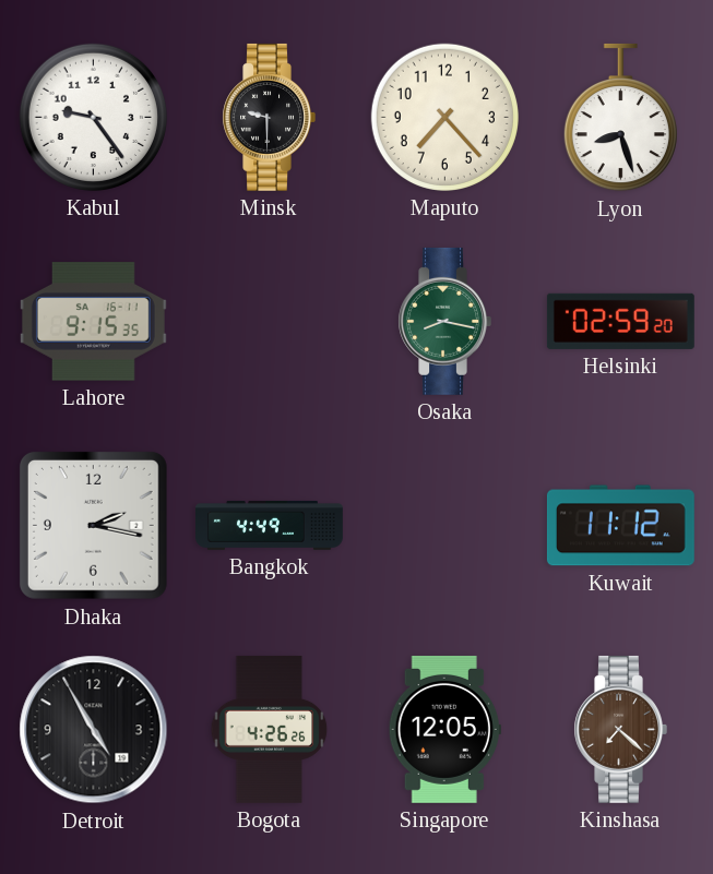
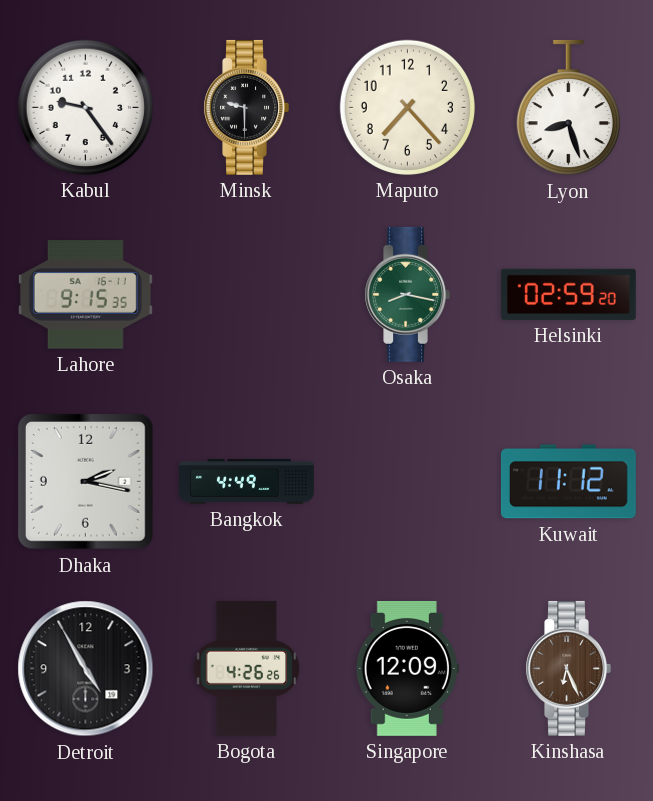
Singapore: 12:05 -> 12:09
Kinshasa: 7:22 -> 6:26
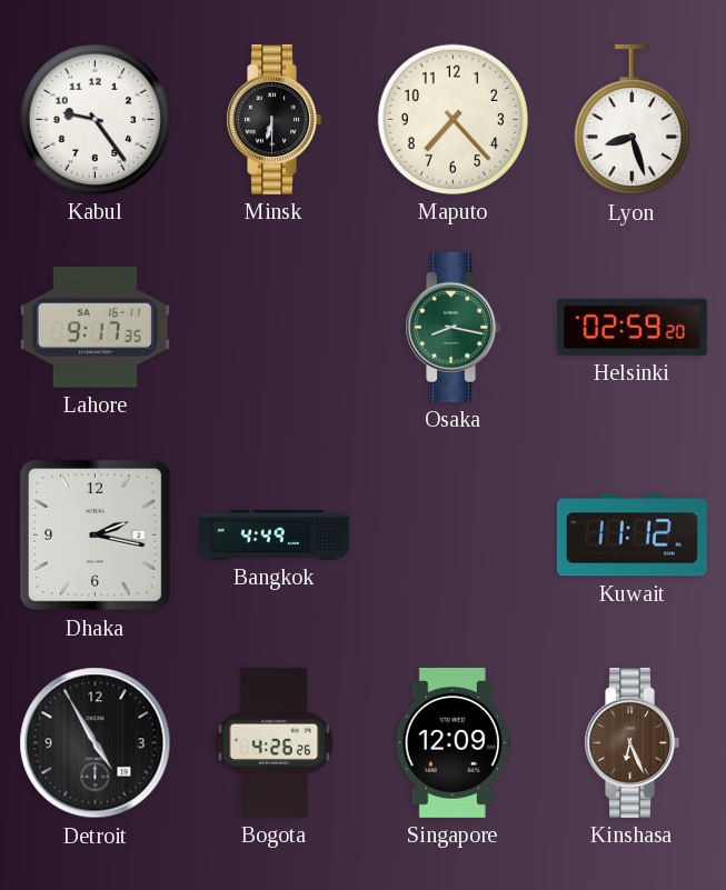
Minsk: 9:30 -> 6:30
Lahore: 9:15 -> 9:17
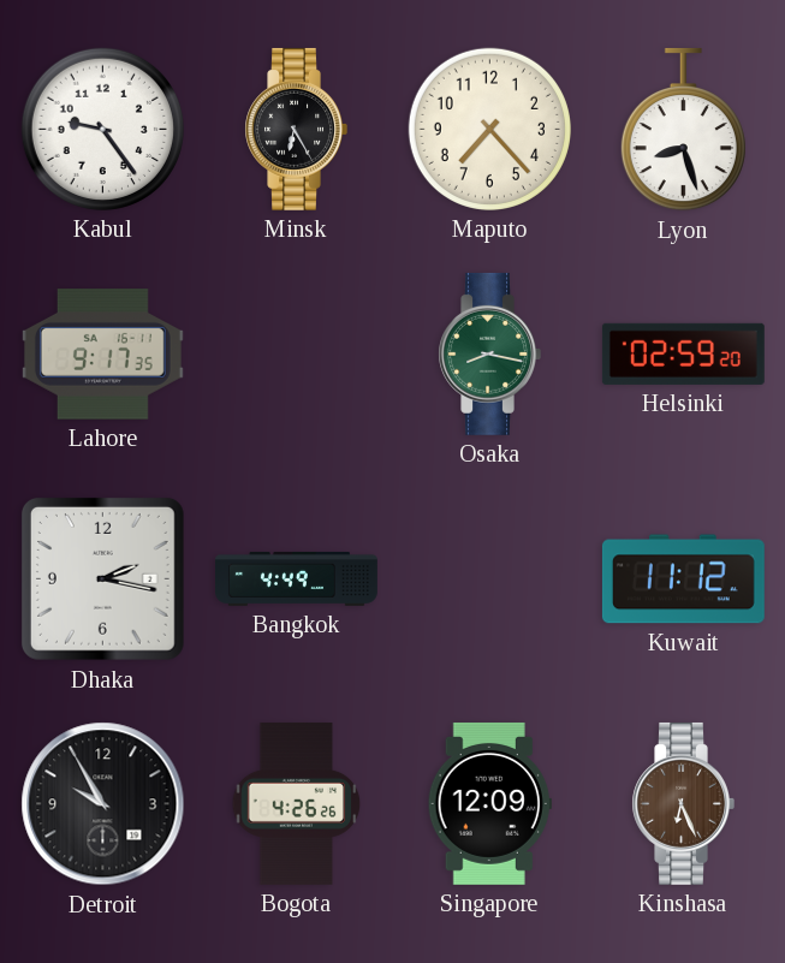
Minsk: 6:30 -> 6:25
Detroit: 4:55 -> 9:55
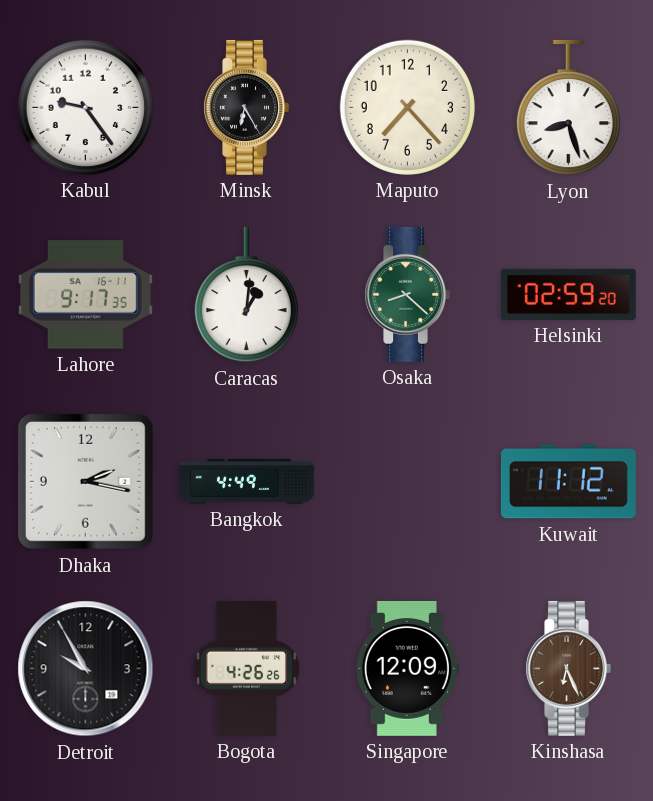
Caracas: none -> 1:01
Osaka: 8:17 -> 8:22
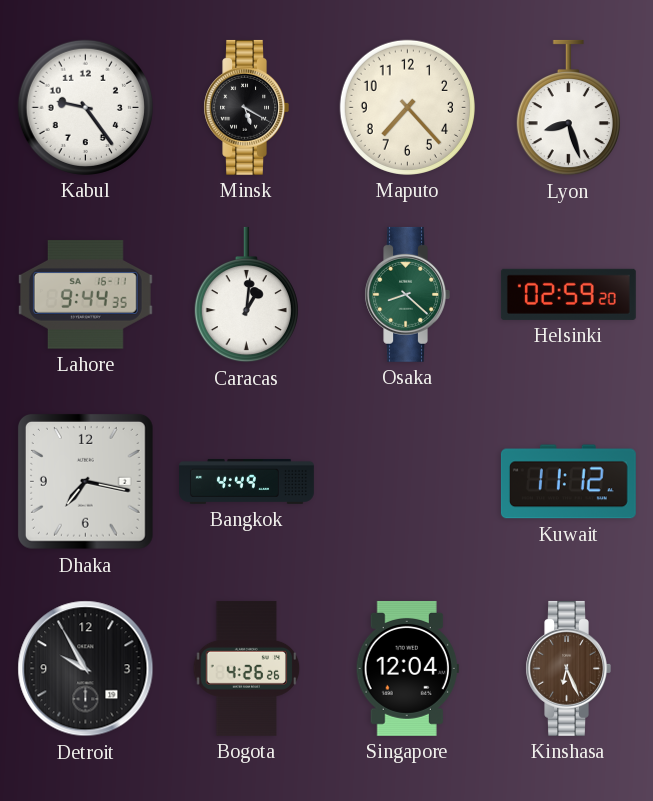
Minsk: 6:25 -> 5:20
Lahore: 9:17 -> 9:44
Dhaka: 2:17 -> 7:17
Singapore: 12:09 -> 12:04
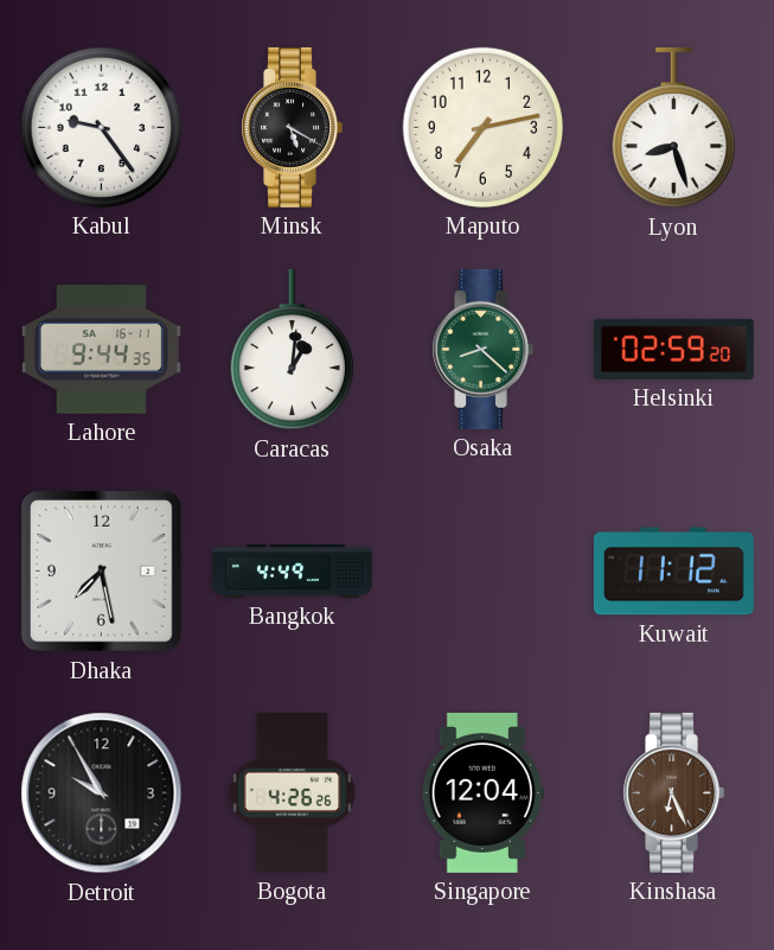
Maputo: 7:23 -> 7:13
Dhaka: 7:17 -> 7:28
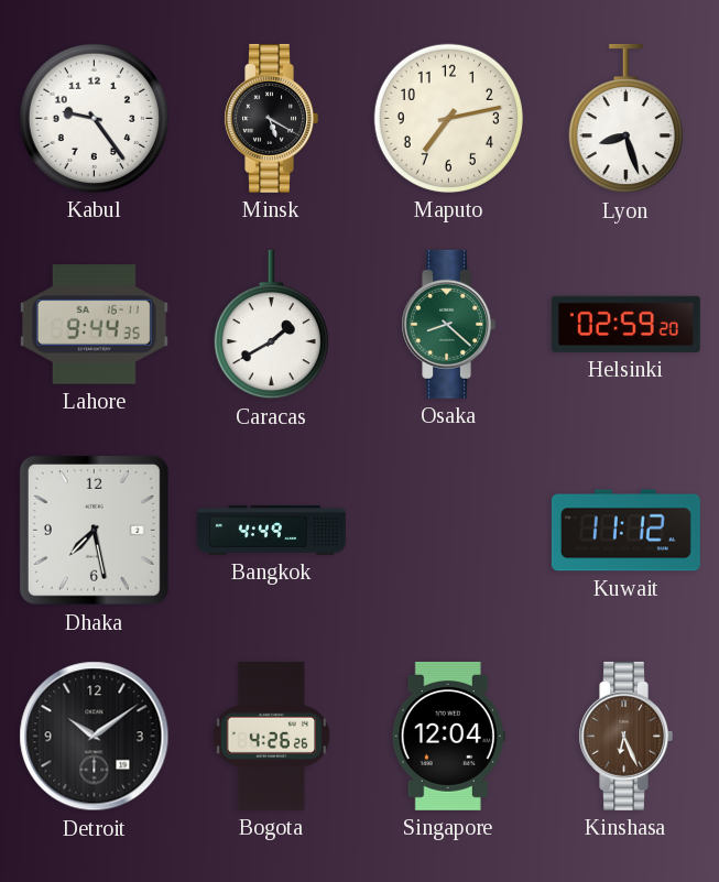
Caracas: 1:01 -> 1:40
Detroit: 9:55 -> 10:09
